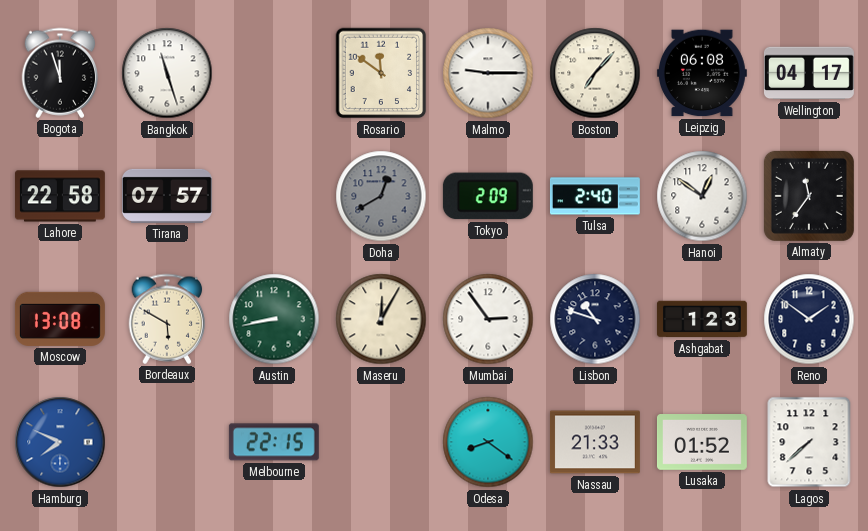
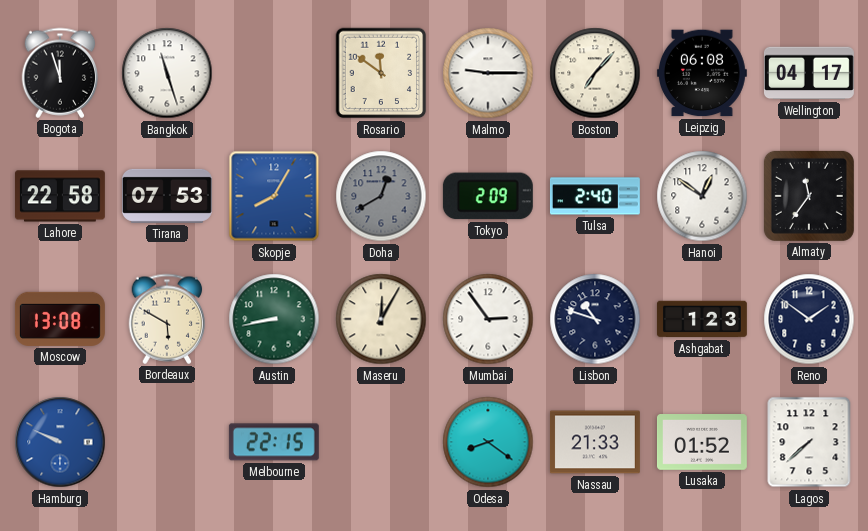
Tirana: 07:57 -> 07:53
Skopje: none -> 8:05
Hamburg: 7:49 -> 9:49
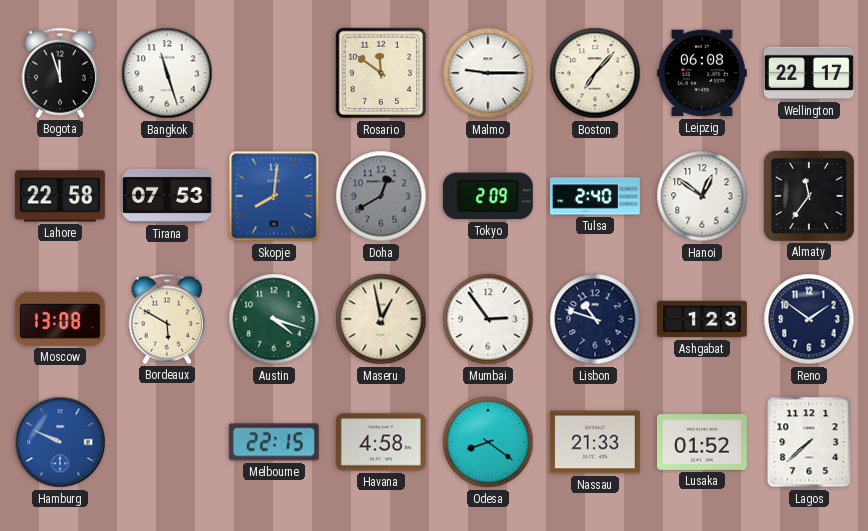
Wellington: 04:17 -> 22:17
Skopje: 8:05 -> 8:01
Austin: 8:43 -> 4:18
Maseru: 12:05 -> 12:58
Havana: none -> 4:58
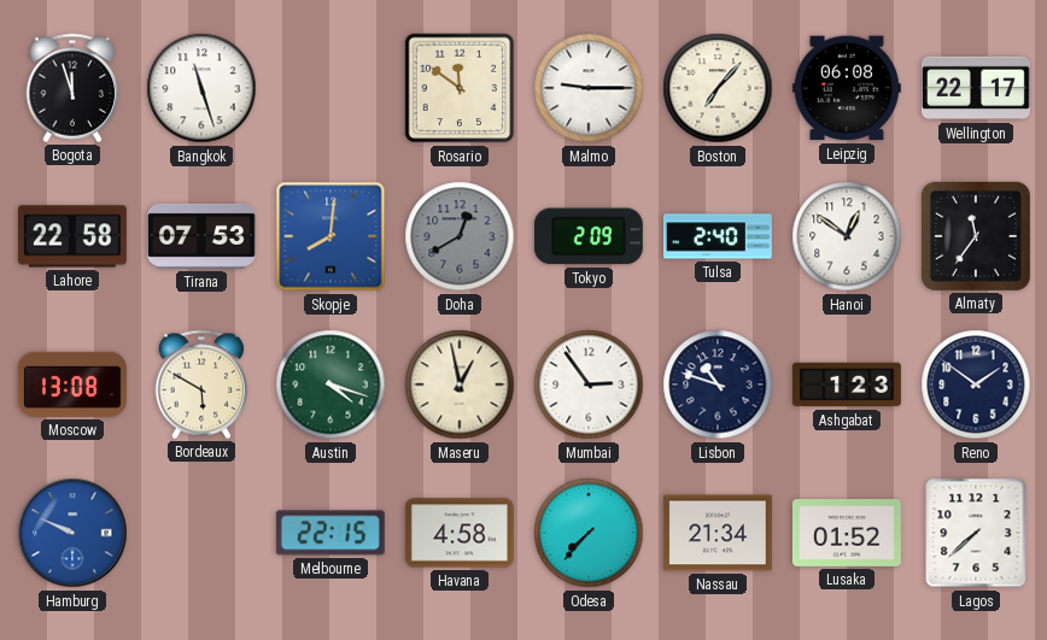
Odesa: 8:21 -> 7:37
Nassau: 21:33 -> 21:34
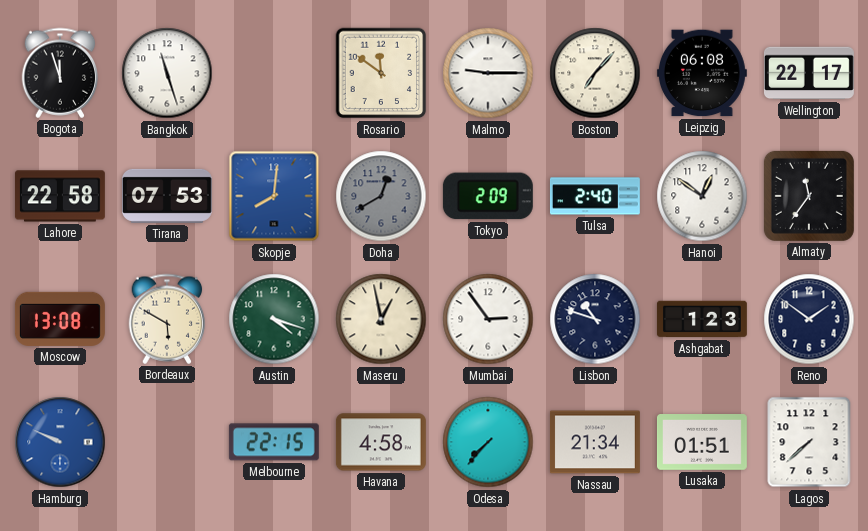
Lusaka: 01:52 -> 01:51
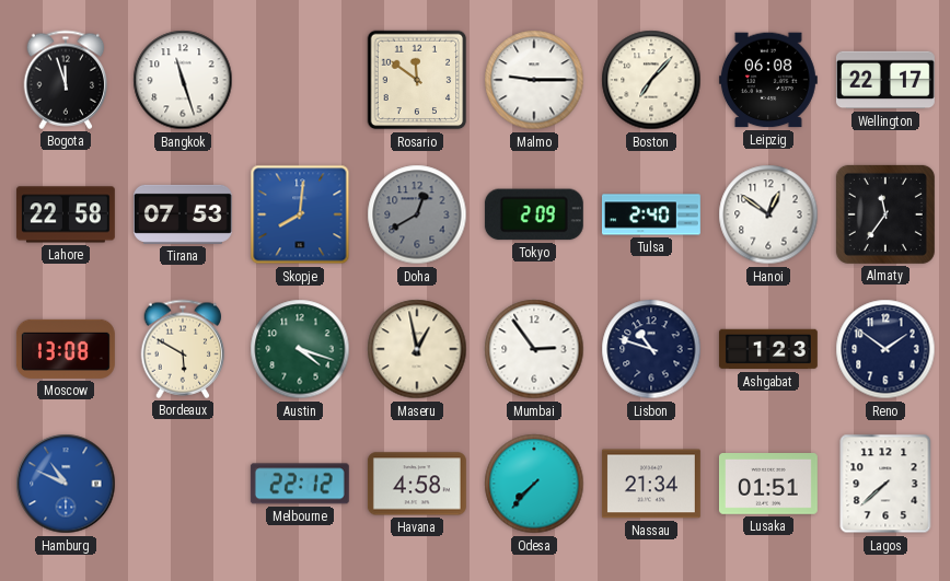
Hamburg: 9:49 -> 10:49
Melbourne: 22:15 -> 22:12
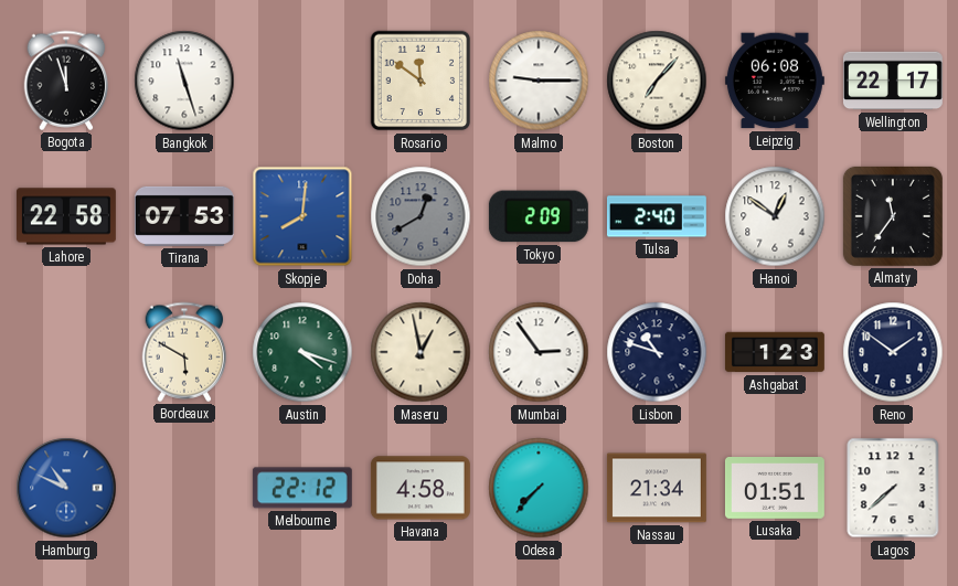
Moscow: 13:08 -> none
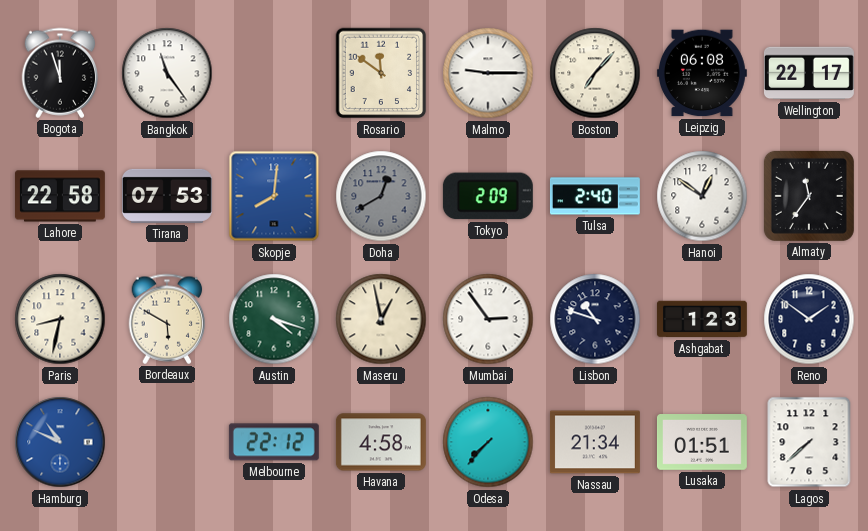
Bangkok: 11:27 -> 11:24
Paris: none -> 8:32
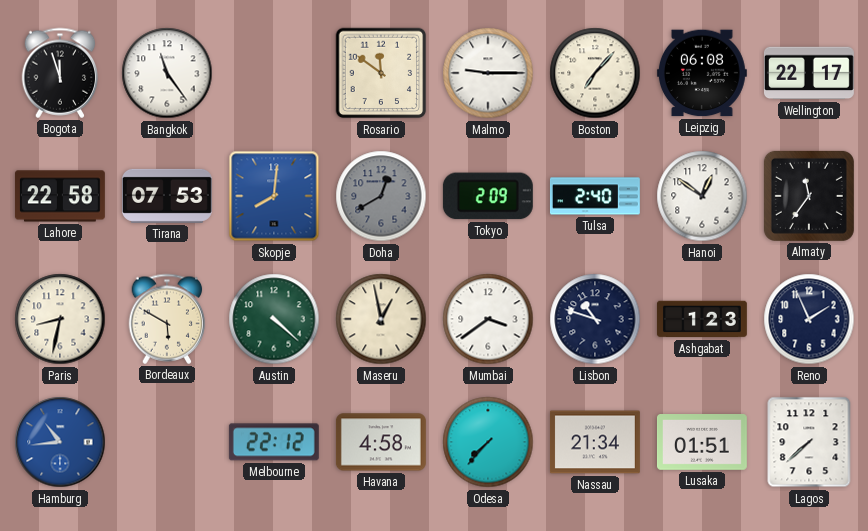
Austin: 4:18 -> 4:22
Mumbai: 2:54 -> 3:39
Reno: 1:51 -> 1:56
Hamburg: 10:49 -> 10:44
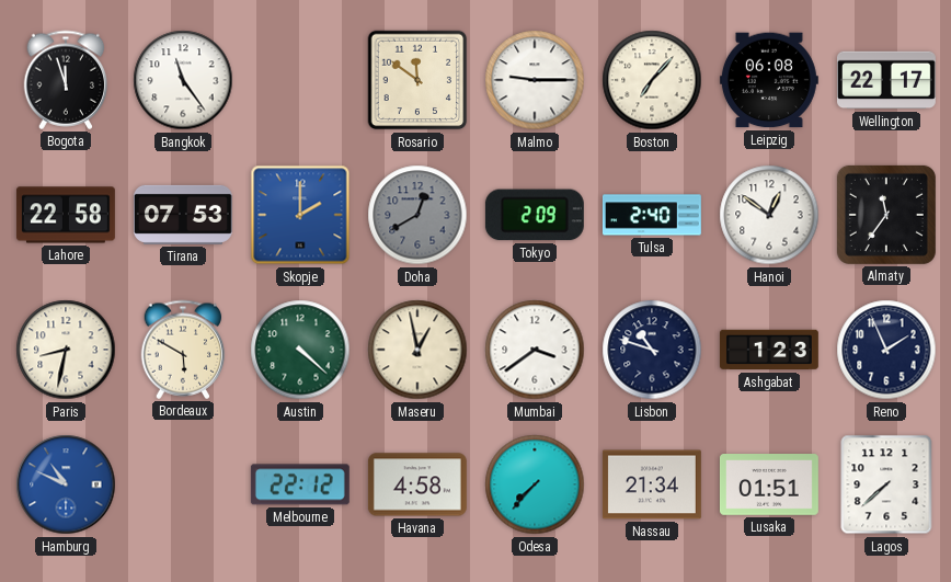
Skopje: 8:01 -> 2:00
Hamburg: 10:44 -> 10:49
